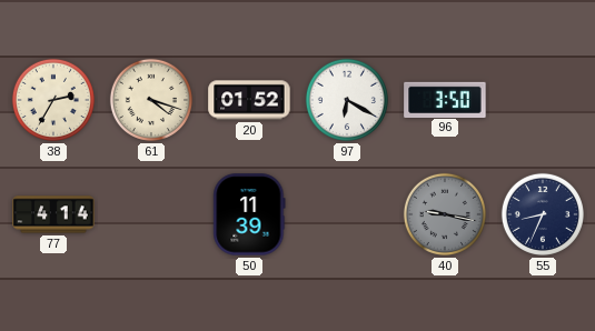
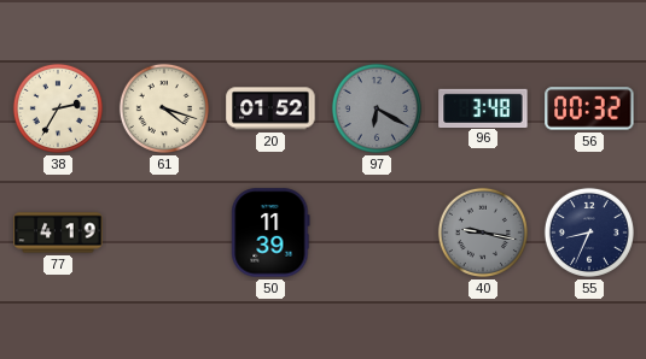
97 dial: white -> grey
96: 3:50 -> 3:48
56: none -> 00:32
77: 4:14 -> 4:19
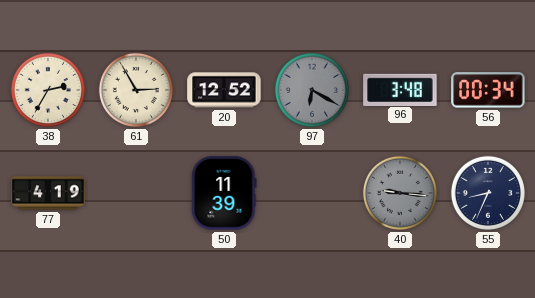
61: 4:18 -> 2:55
20: 01:52 -> 12:52
56: 00:32 -> 00:34
40: 9:17 -> 9:16
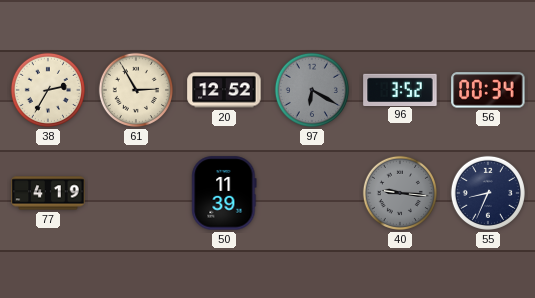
96: 3:48 -> 3:52
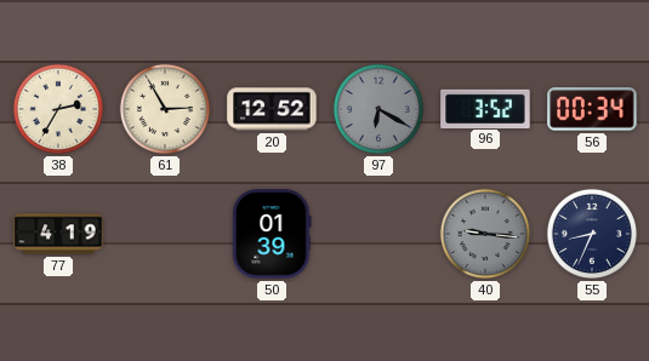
50: 11:39 -> 01:39
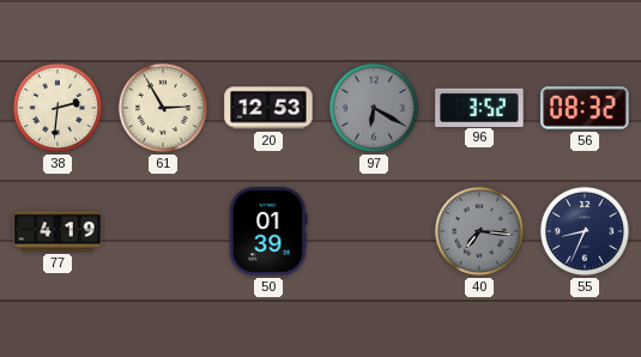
38: 2:35 -> 2:31
20: 12:52 -> 12:53
56: 00:34 -> 08:32
40: 9:16 -> 7:16
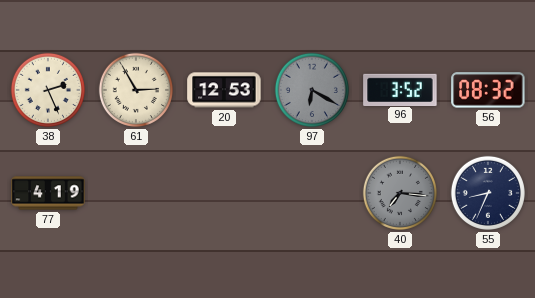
38: 2:31 -> 2:26
50: 01:39 -> none
